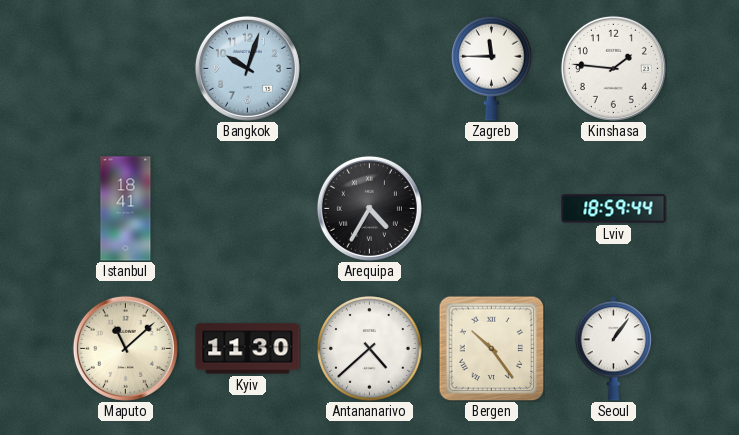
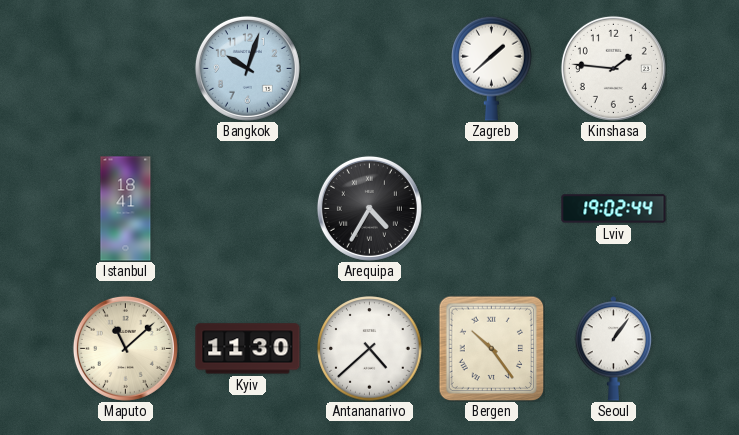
Zagreb: 11:45 -> 1:38
Lviv: 18:59 -> 19:02
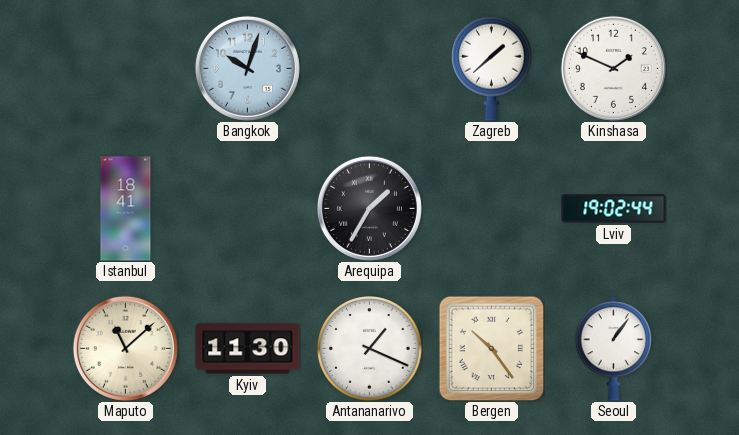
Kinshasa: 1:46 -> 1:49
Arequipa: 4:35 -> 1:35
Antananarivo: 4:38 -> 1:19
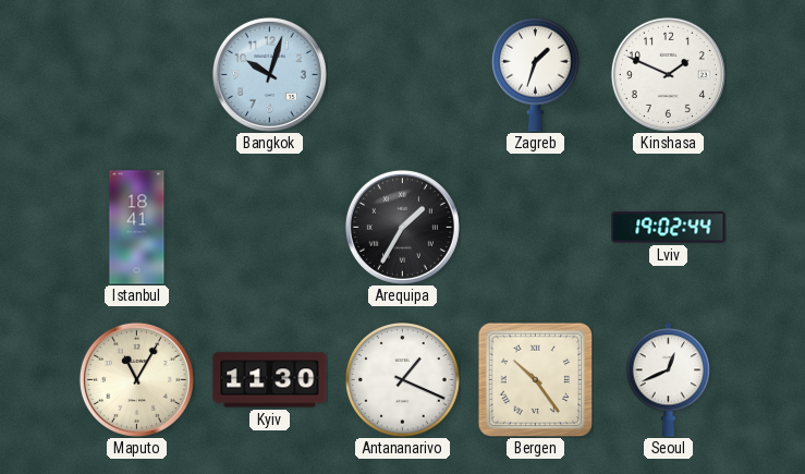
Zagreb: 1:38 -> 1:33
Maputo: 11:08 -> 11:05
Seoul: 1:06 -> 12:41
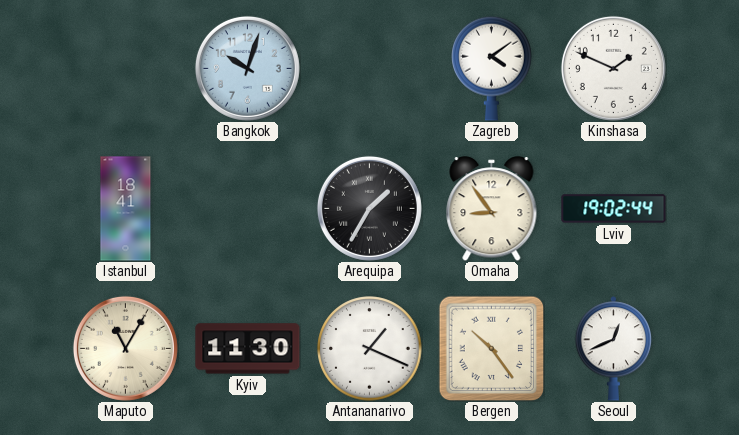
Zagreb: 1:33 -> 4:09
Omaha: none -> 8:54
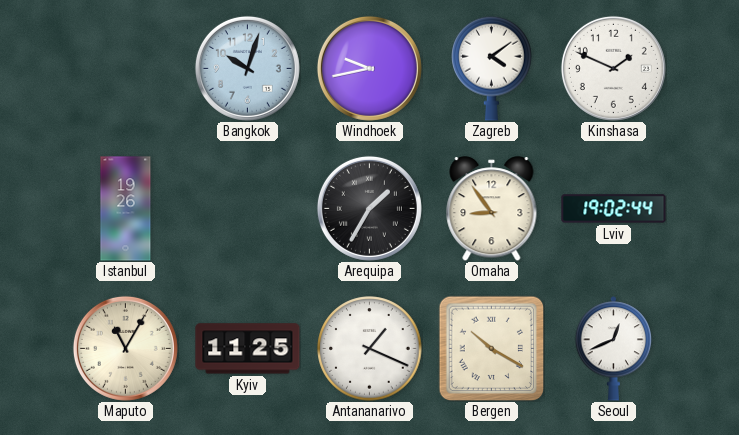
Windhoek: none -> 9:43
Istanbul: 18:41 -> 19:26
Kyiv: 11:30 -> 11:25
Bergen: 10:24 -> 10:20
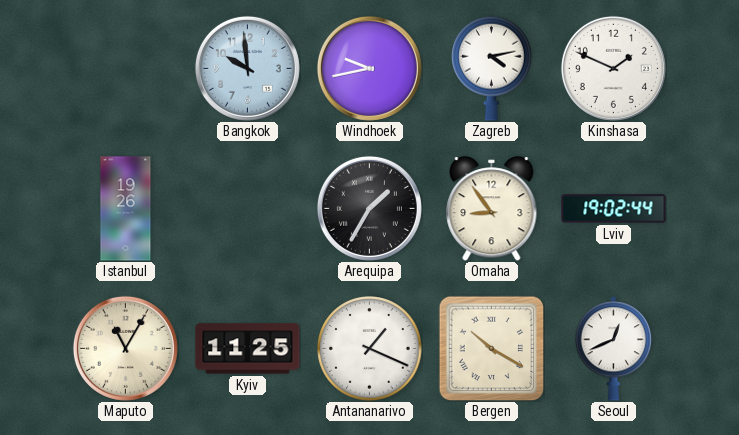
Bangkok: 10:03 -> 9:59
Zagreb: 4:09 -> 4:13
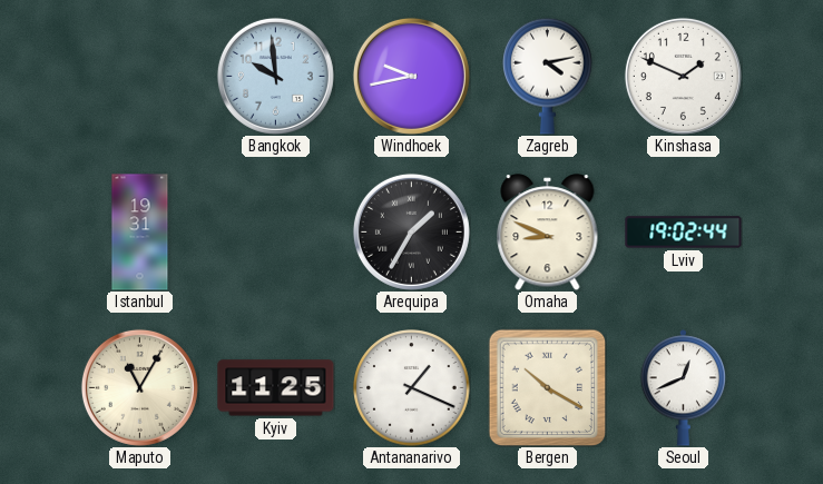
Istanbul: 19:26 -> 19:31
Omaha: 8:54 -> 8:49
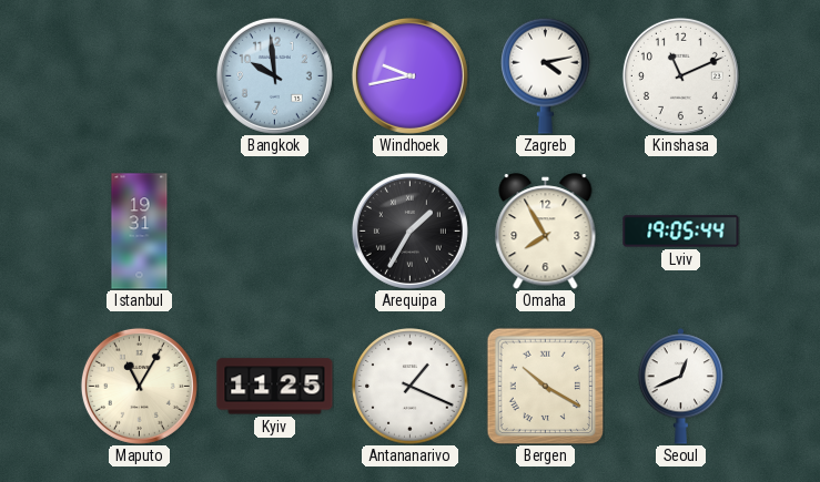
Kinshasa: 1:49 -> 11:11
Omaha: 8:49 -> 7:55
Lviv: 19:02 -> 19:05
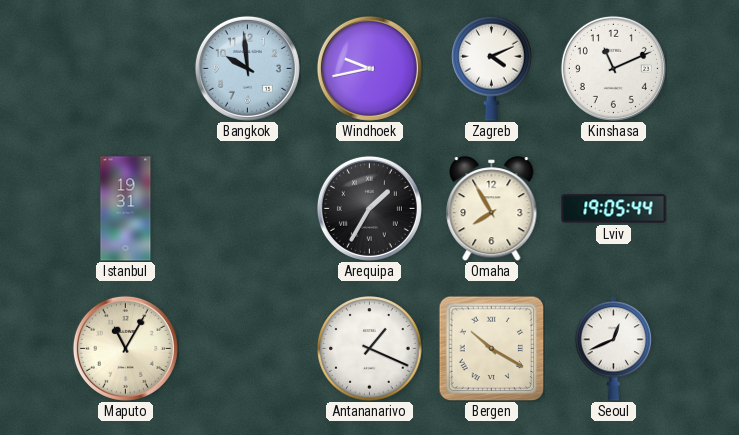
Zagreb: 4:13 -> 4:11
Kyiv: 11:25 -> none
